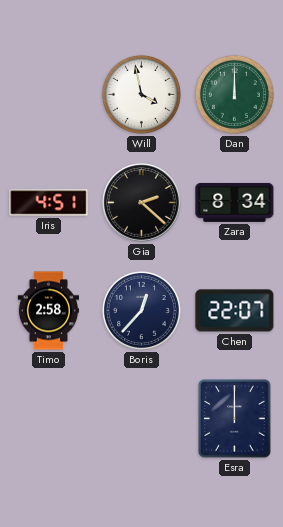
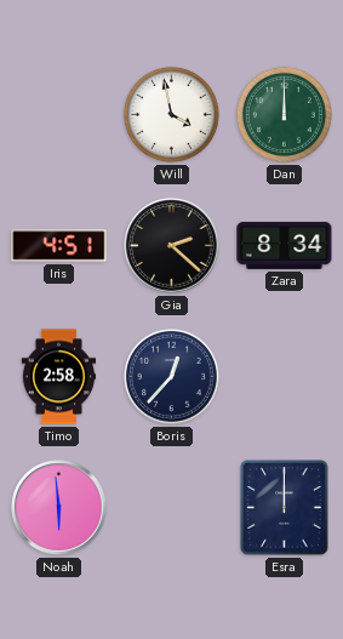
Chen: 22:07 -> none
Noah: none -> 5:59
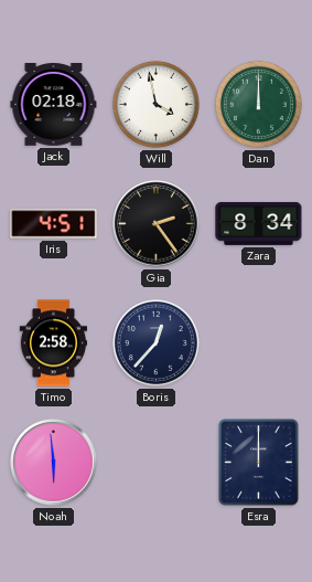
Jack: none -> 02:18
Gia: 2:22 -> 2:24
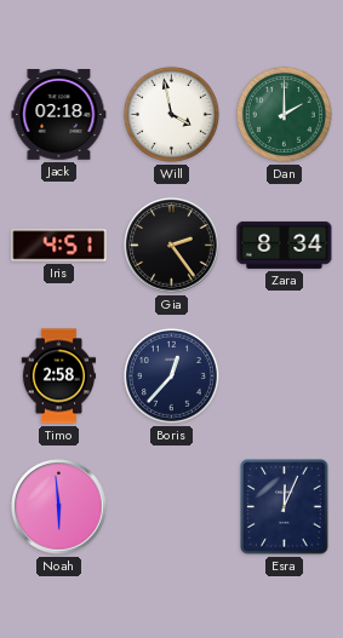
Dan: 12:00 -> 2:00
Esra: 12:00 -> 12:04
